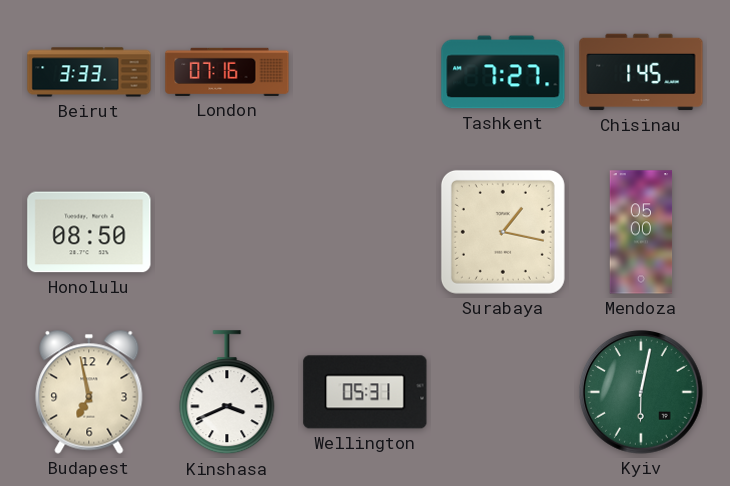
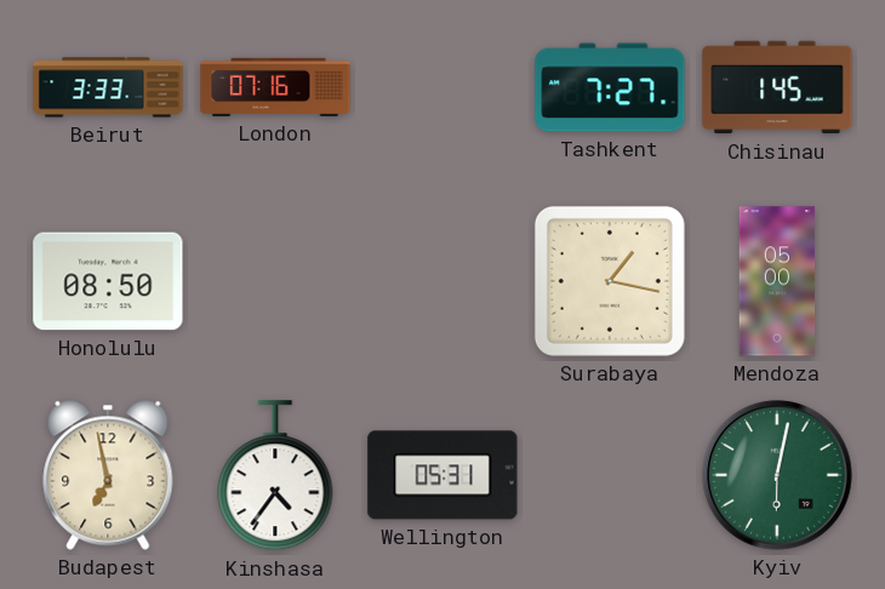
Kinshasa: 3:41 -> 4:36
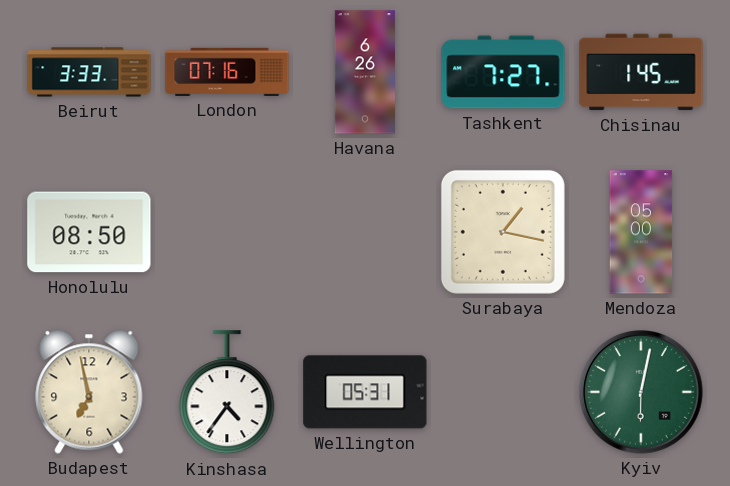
Havana: none -> 6:26
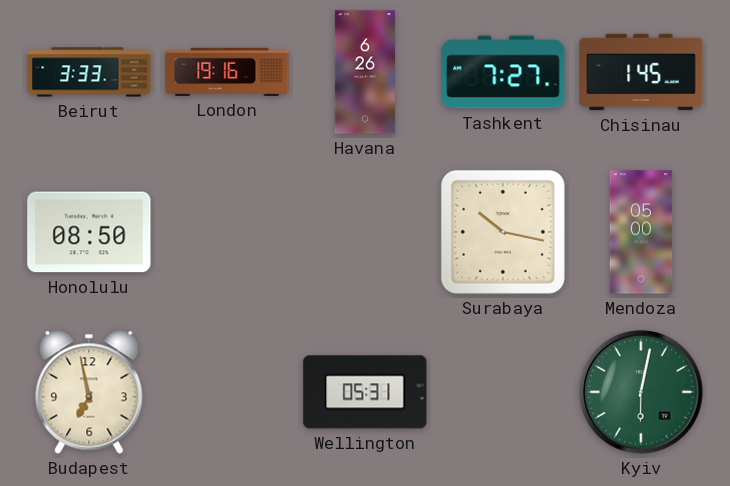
London: 07:16 -> 19:16
Surabaya: 1:17 -> 10:17
Kinshasa: 4:36 -> none
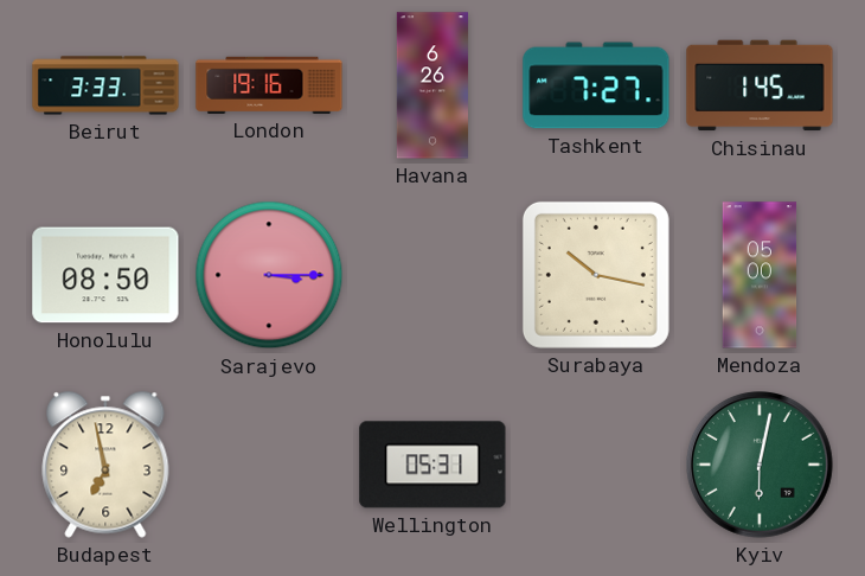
Sarajevo: none -> 3:15
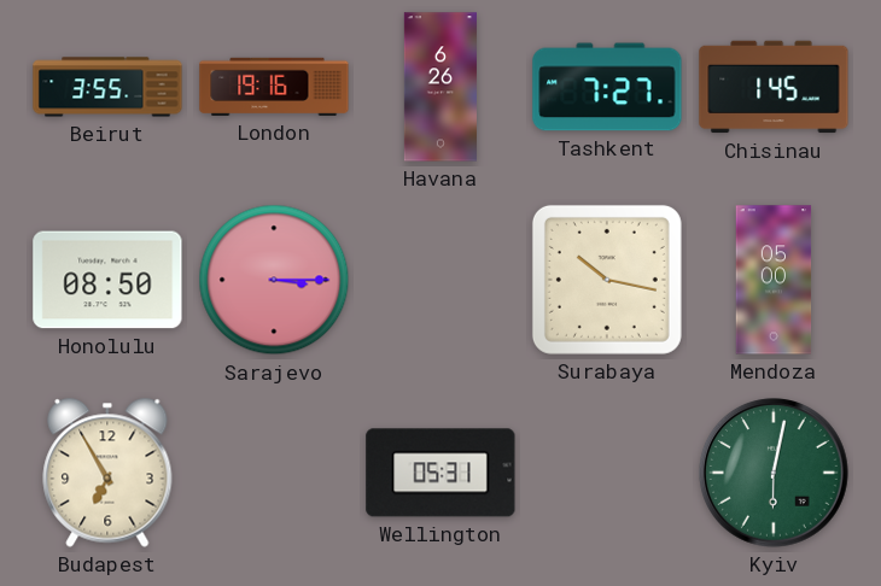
Beirut: 3:33 -> 3:55
Budapest: 6:58 -> 6:55
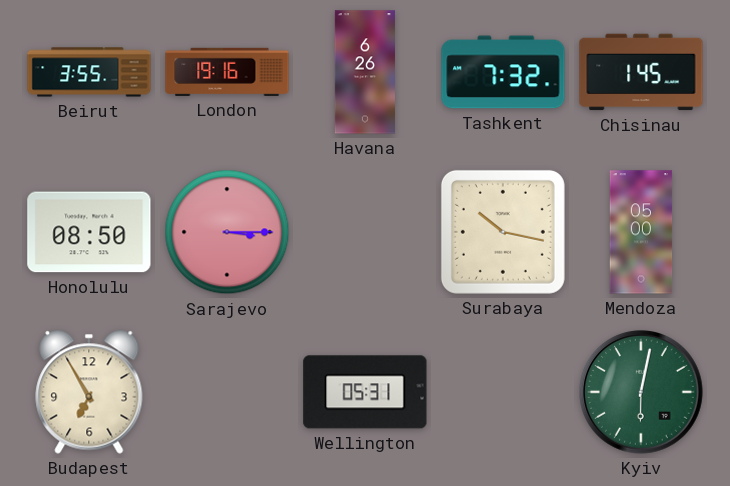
Tashkent: 7:27 -> 7:32
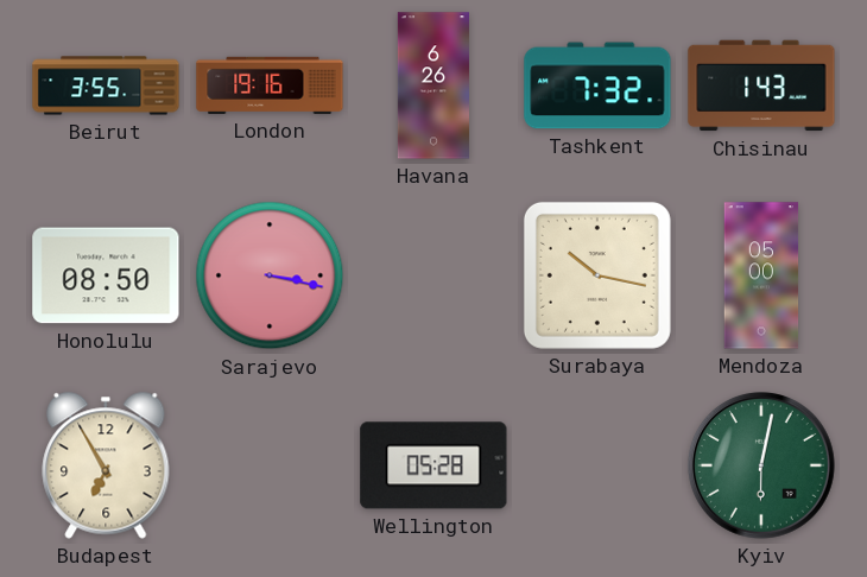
Chisinau: 1:45 -> 1:43
Sarajevo: 3:15 -> 3:17
Wellington: 05:31 -> 05:28
